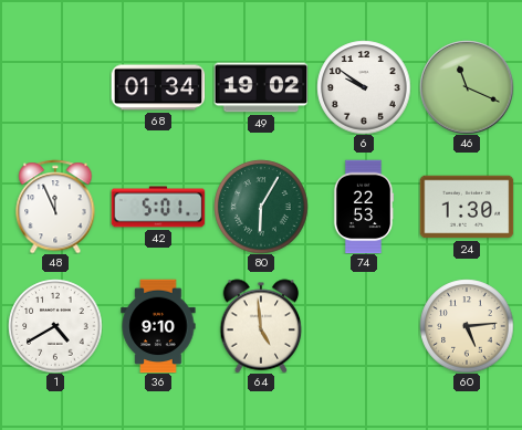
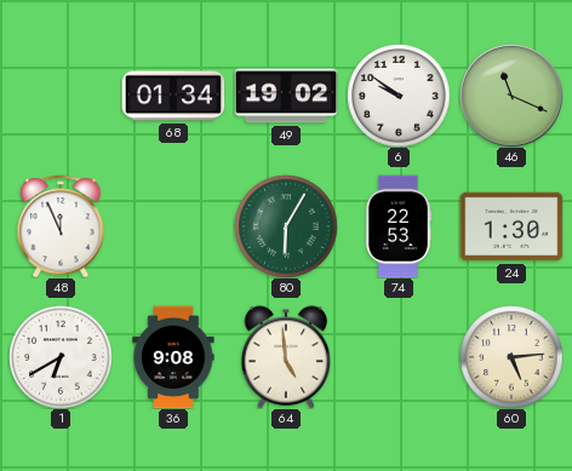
42: 5:01 -> none
1: 4:40 -> 6:40
36: 9:10 -> 9:08
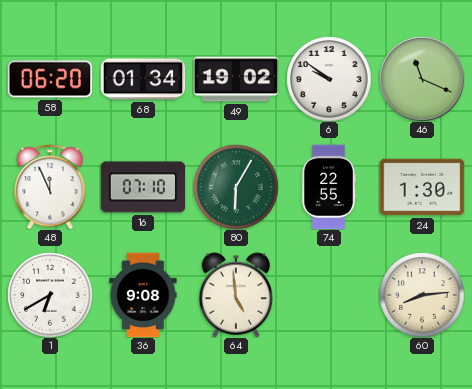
58: none -> 06:20
16: none -> 07:10
74: 22:53 -> 22:55
60: 5:14 -> 8:14
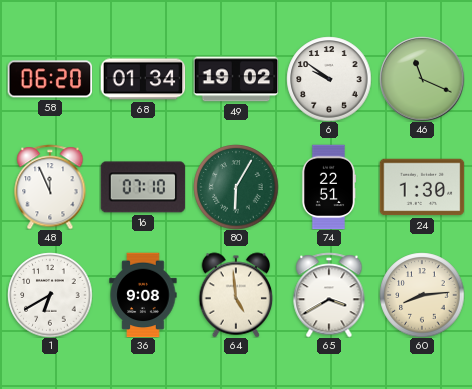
74: 22:55 -> 22:51
65: none -> 3:40
